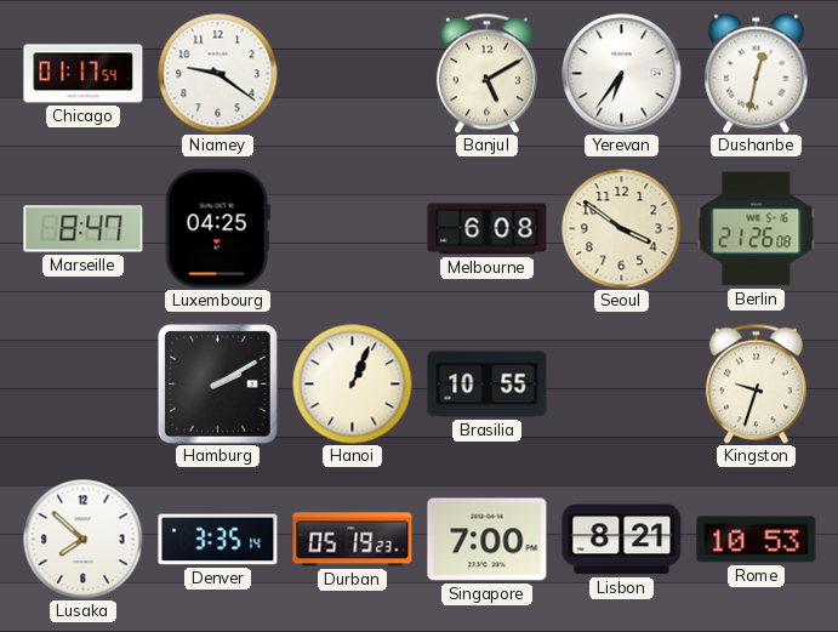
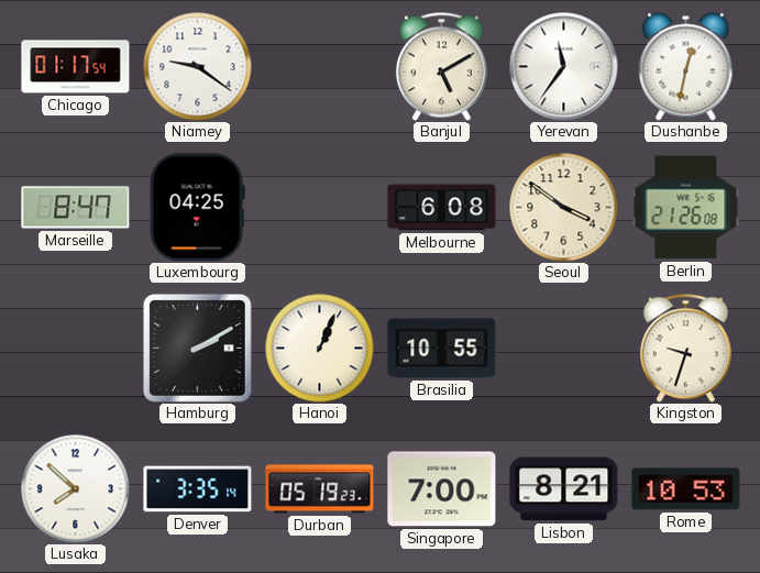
Yerevan: 6:36 -> 11:36
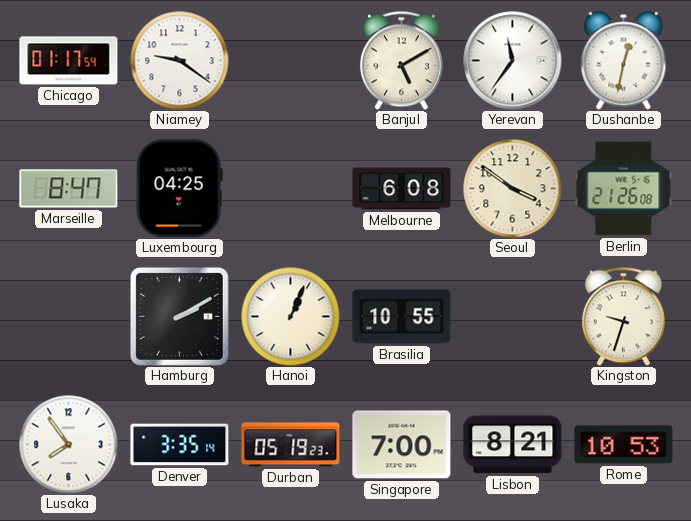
Lusaka: 7:52 -> 7:54
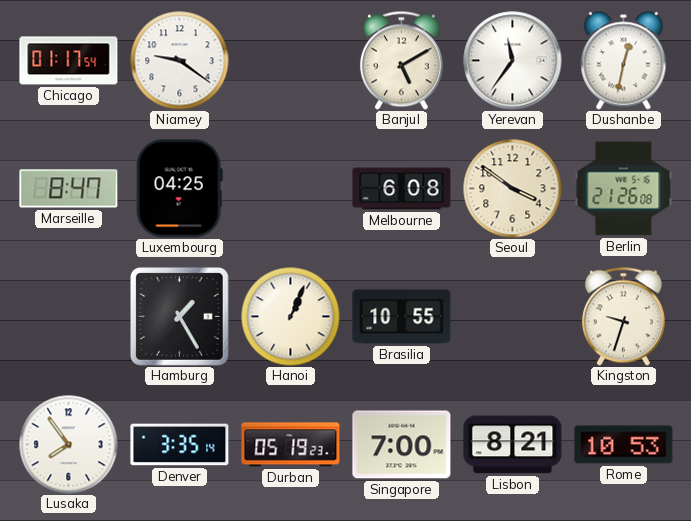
Hamburg: 2:10 -> 1:25
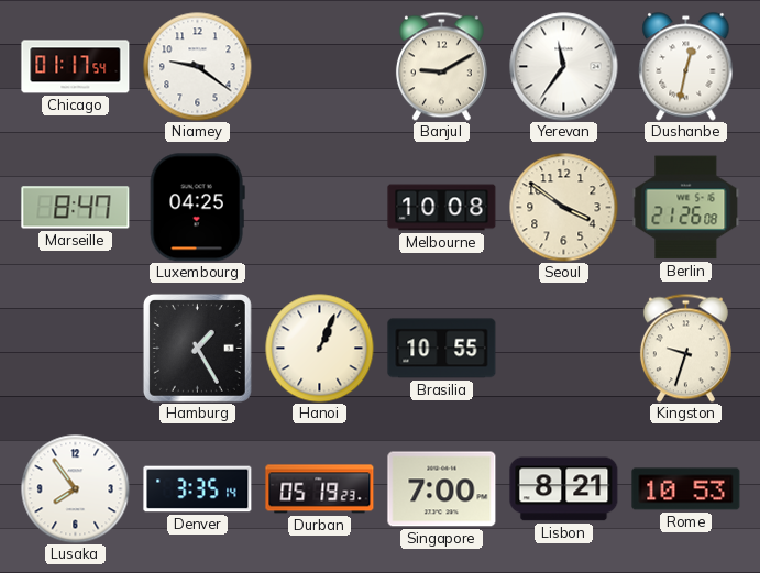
Banjul: 5:10 -> 9:10
Melbourne: 6:08 -> 10:08
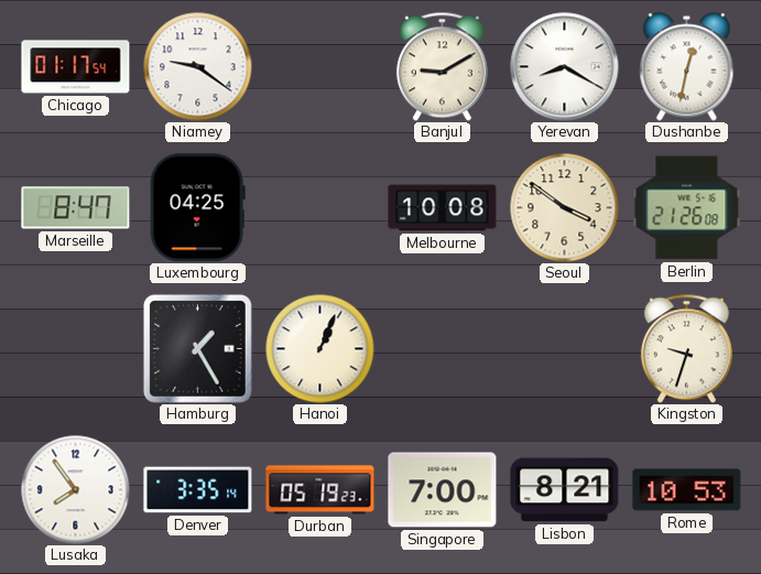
Yerevan: 11:36 -> 8:20
Brasilia: 10:55 -> none
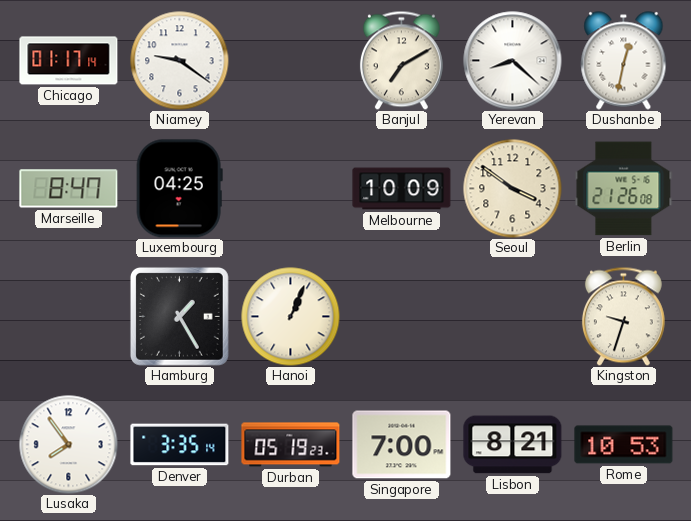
Chicago: 01:17:54 -> 01:17:14
Banjul: 9:10 -> 7:10
Yerevan: 8:20 -> 8:22
Melbourne: 10:08 -> 10:09
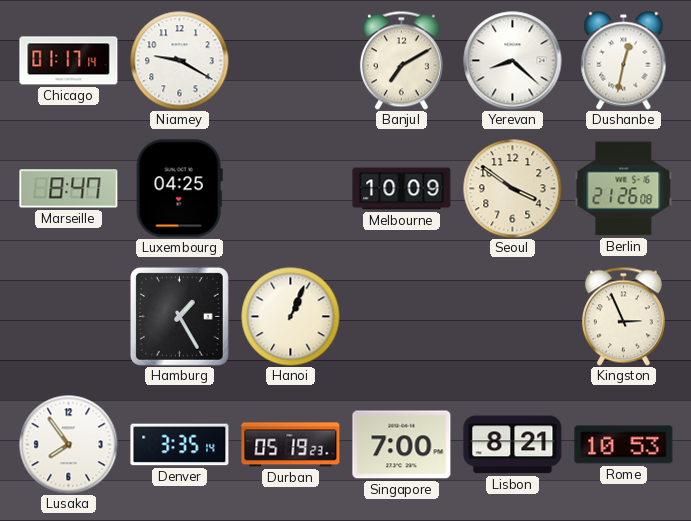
Niamey: 9:21 -> 9:20
Kingston: 9:33 -> 2:56
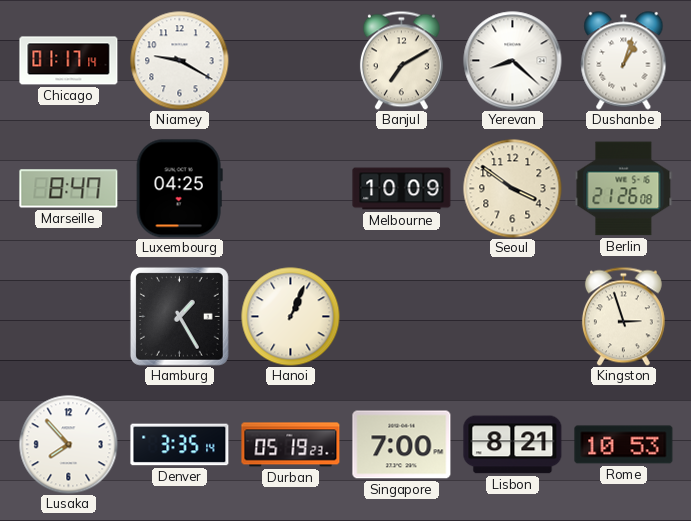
Dushanbe: 12:32 -> 1:03
Kingston: 2:56 -> 2:57
Lusaka: 7:54 -> 7:53
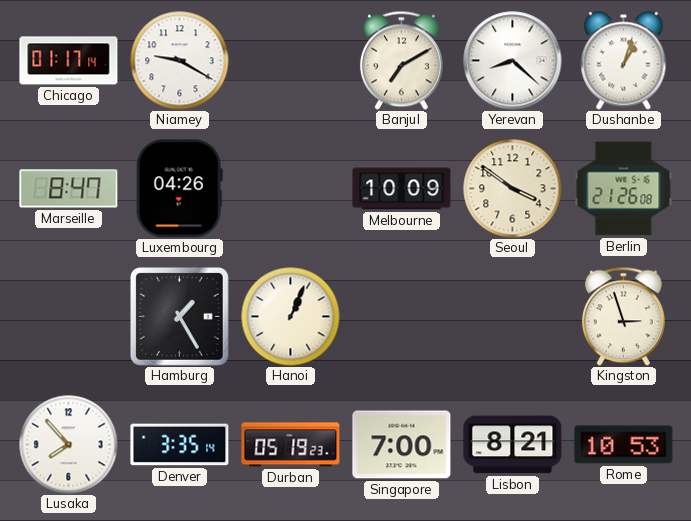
Luxembourg: 04:25 -> 04:26
